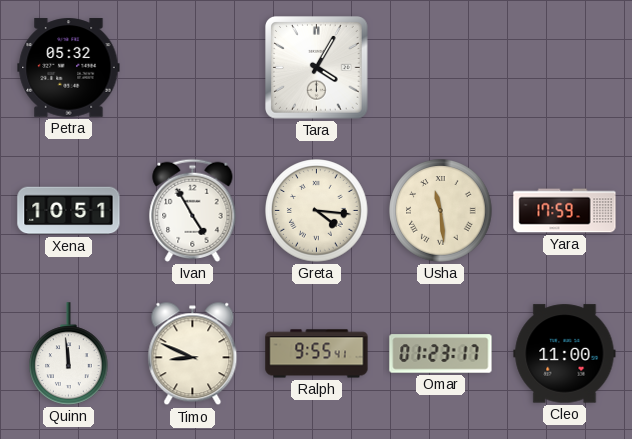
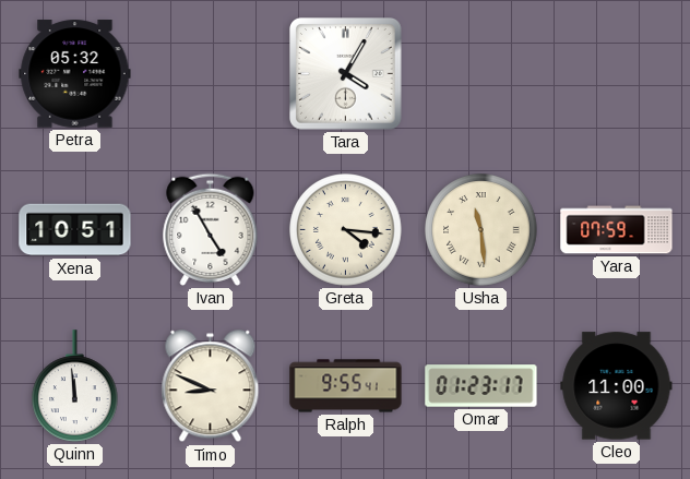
Yara: 17:59 -> 07:59
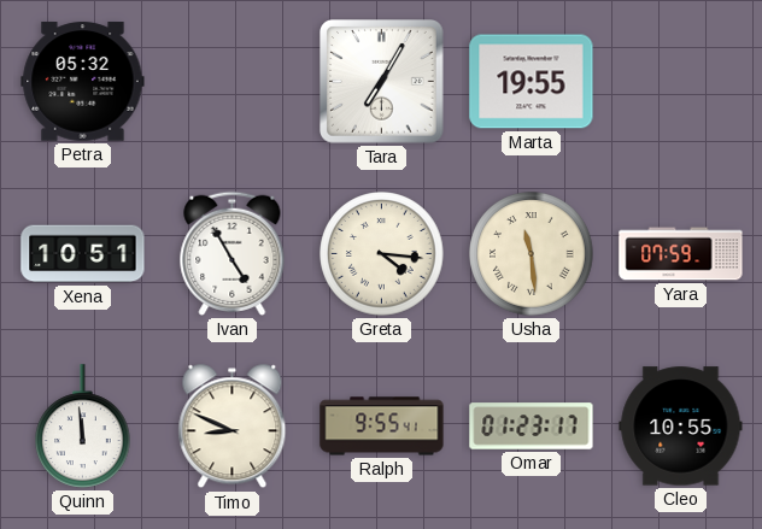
Tara: 4:05 -> 7:05
Marta: none -> 19:55
Cleo: 11:00 -> 10:55
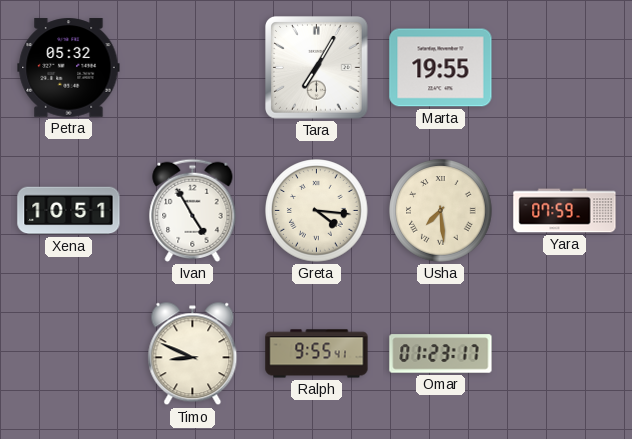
Usha: 11:29 -> 7:29
Quinn: 11:59 -> none
Cleo: 10:55 -> none
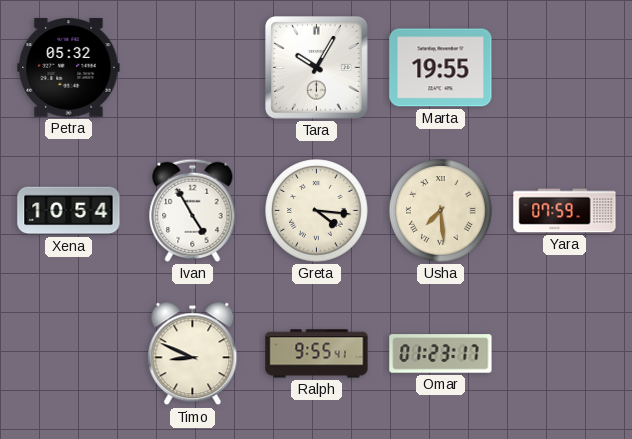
Tara: 7:05 -> 10:05
Xena: 10:51 -> 10:54
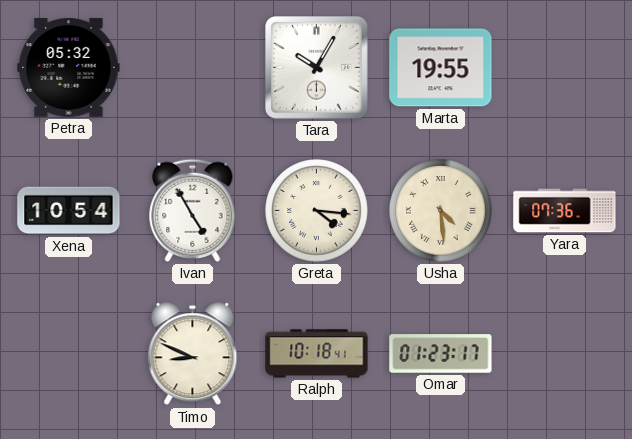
Usha: 7:29 -> 4:29
Yara: 07:59 -> 07:36
Ralph: 9:55 -> 10:18
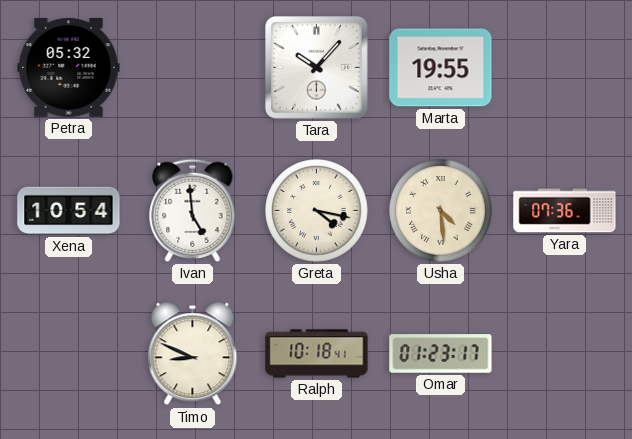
Tara: 10:05 -> 10:07
Ivan: 4:55 -> 4:59
Greta: 4:16 -> 4:17
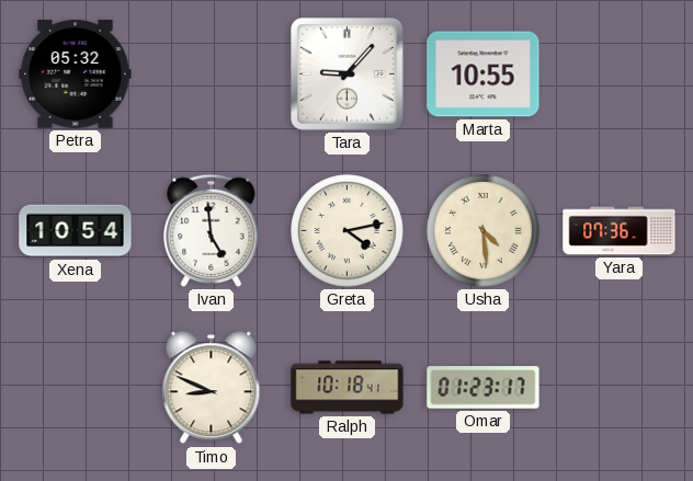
Tara: 10:07 -> 9:07
Marta: 19:55 -> 10:55
Greta: 4:17 -> 4:13
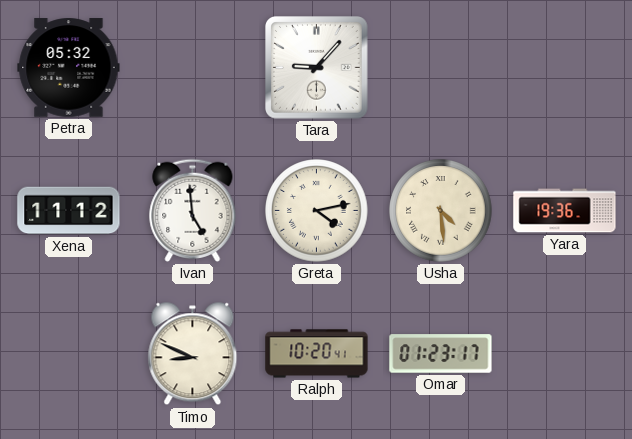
Marta: 10:55 -> none
Xena: 10:54 -> 11:12
Yara: 07:36 -> 19:36
Ralph: 10:18 -> 10:20
